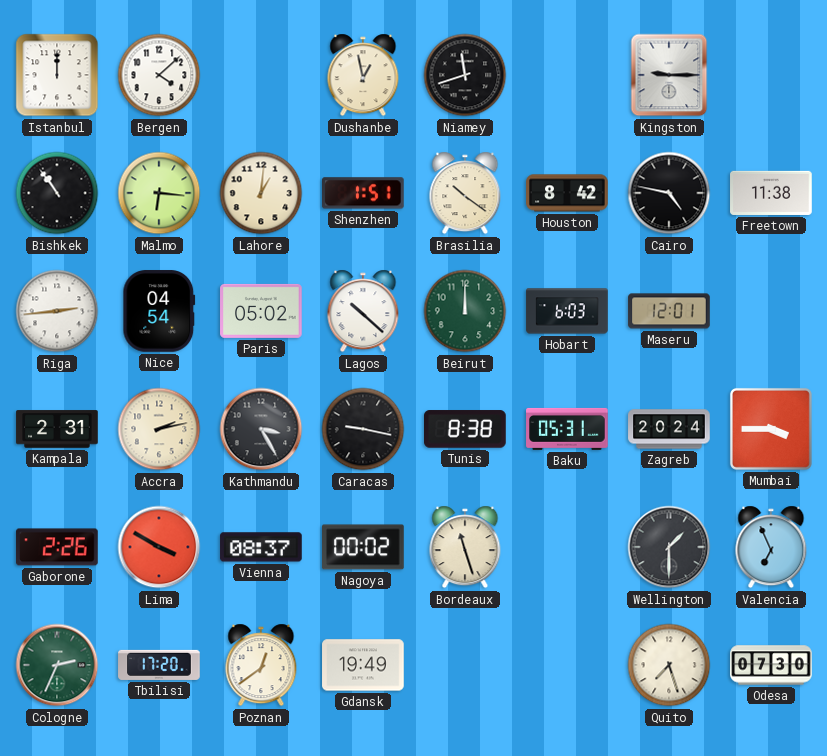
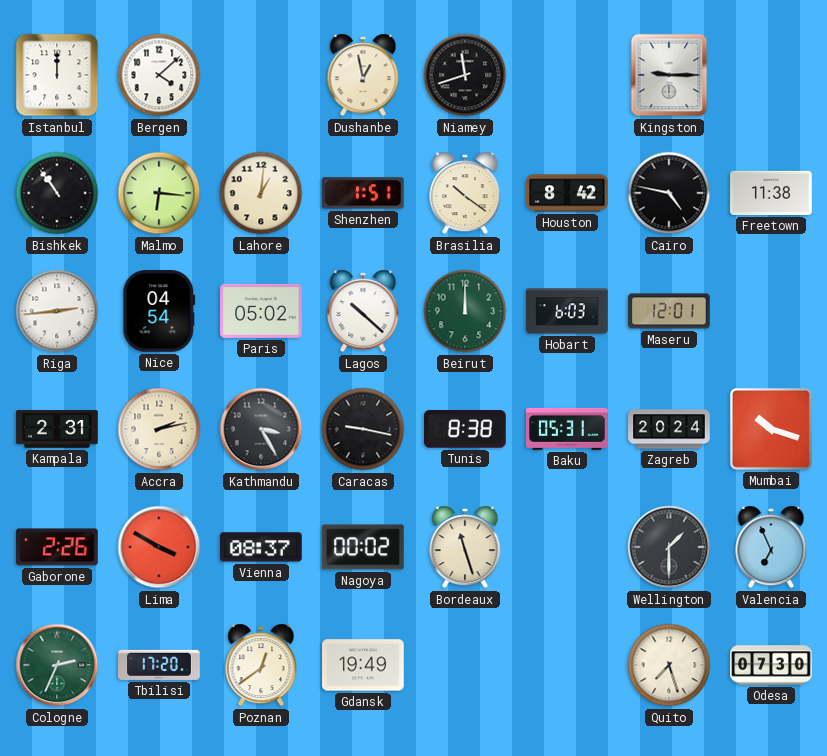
Mumbai: 3:45 -> 10:18
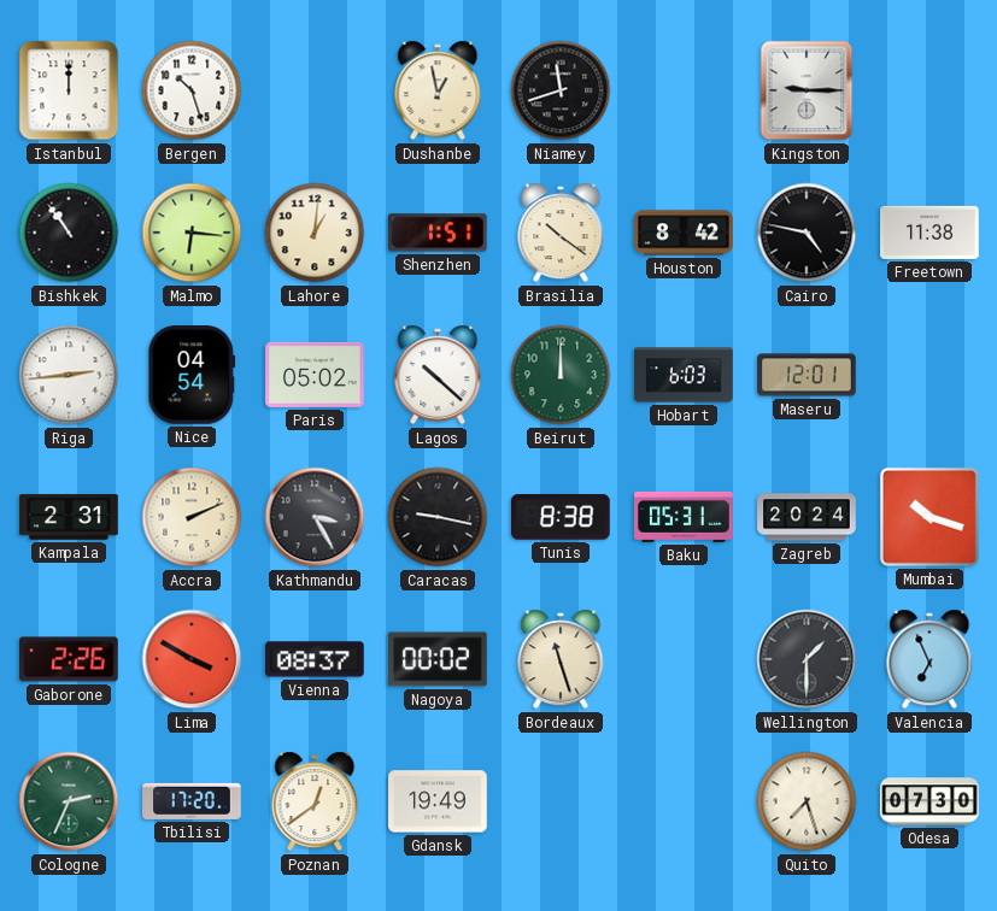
Bergen: 4:08 -> 10:27
Accra: 2:13 -> 2:11
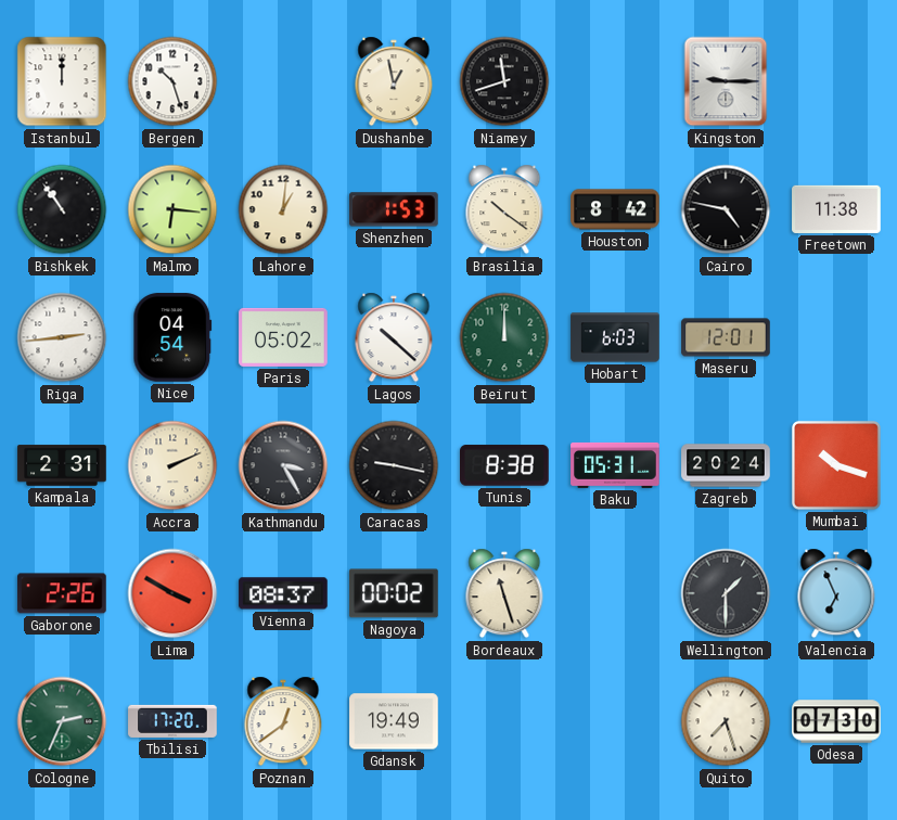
Shenzhen: 1:51 -> 1:53
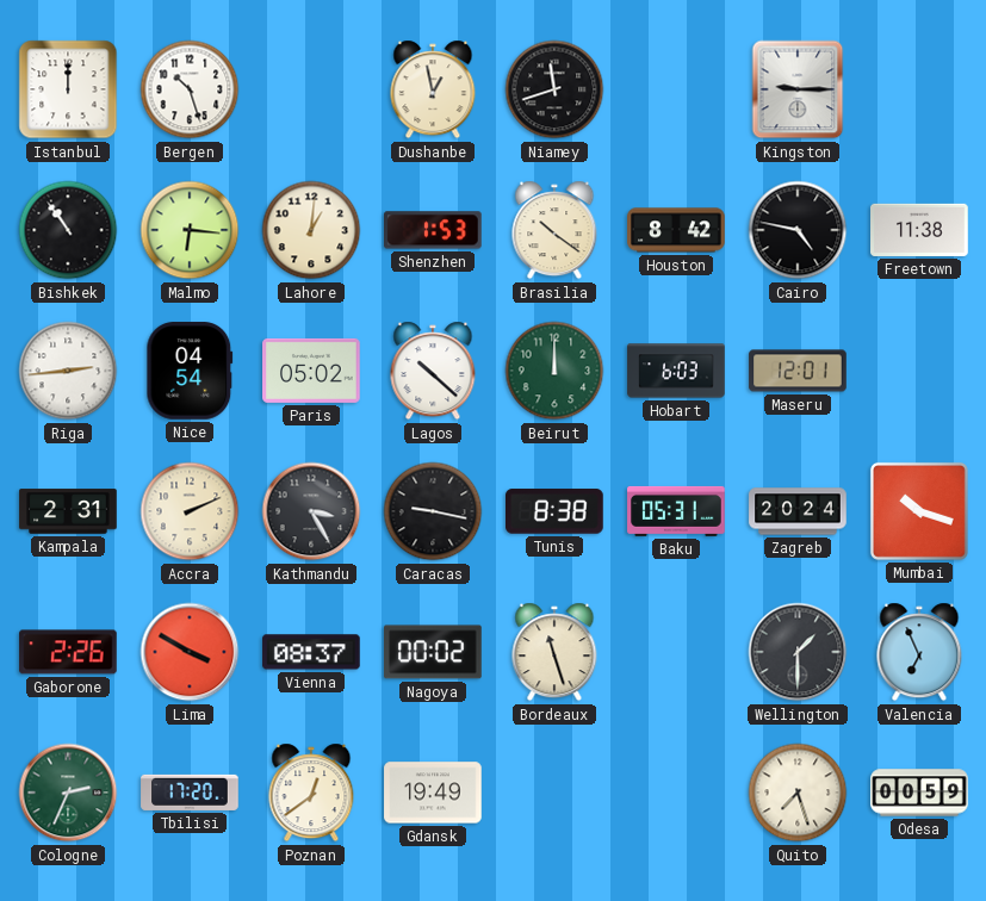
Odesa: 07:30 -> 00:59
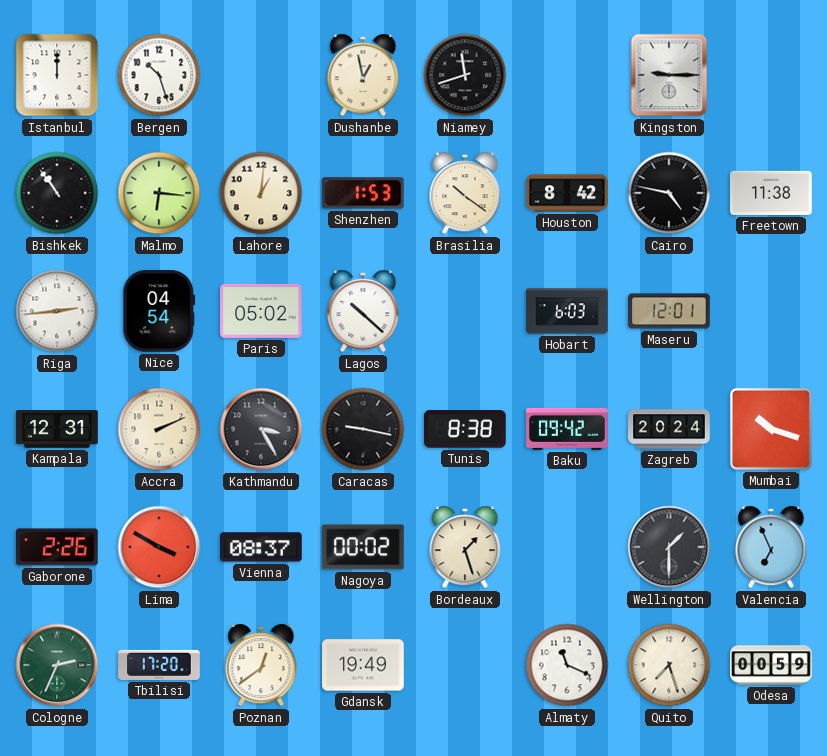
Beirut: 12:00 -> none
Kampala: 2:31 -> 12:31
Baku: 05:31 -> 09:42
Bordeaux: 11:27 -> 1:27
Almaty: none -> 11:19
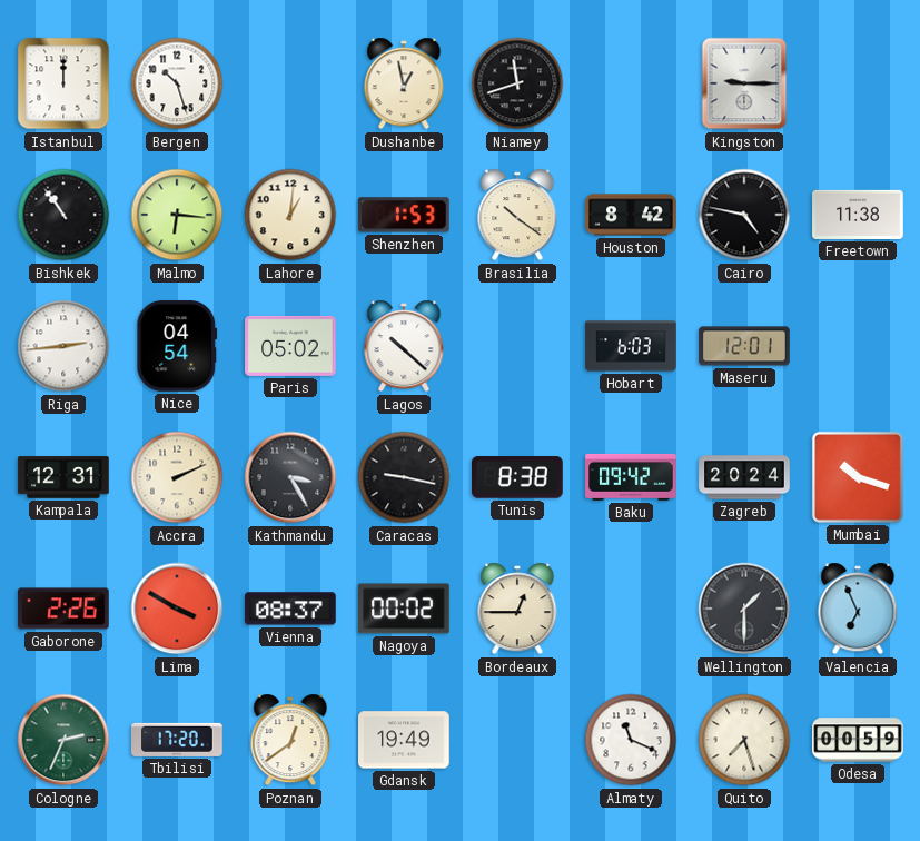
Bordeaux: 1:27 -> 12:45
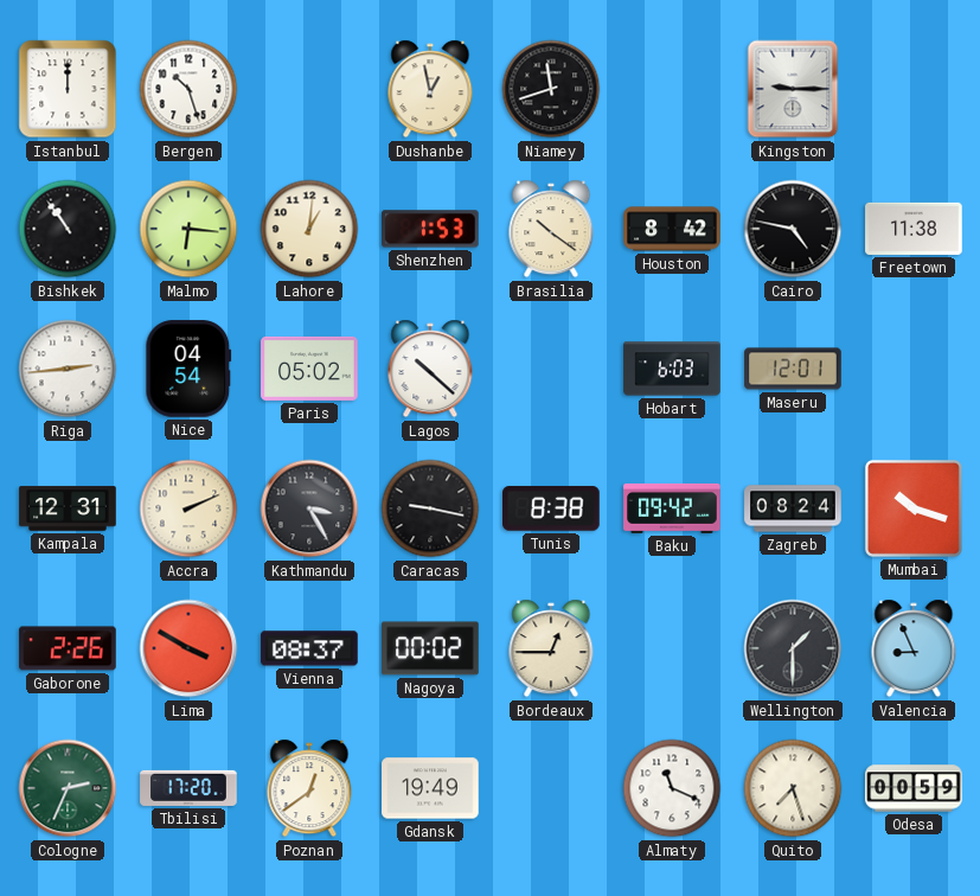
Zagreb: 20:24 -> 08:24
Valencia: 6:56 -> 8:56
